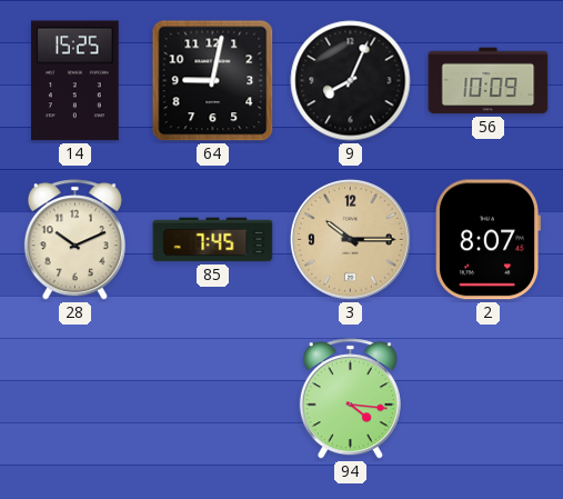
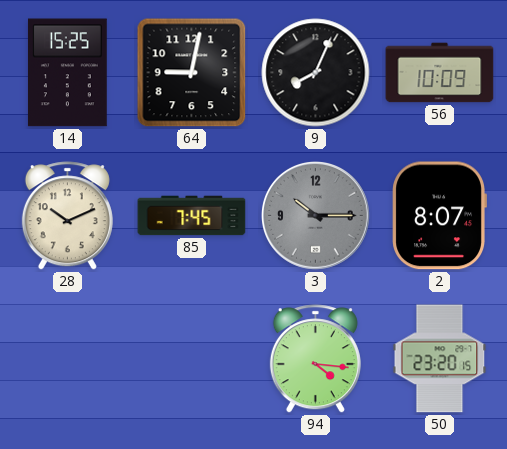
3 dial: champagne -> grey
50: none -> 23:20
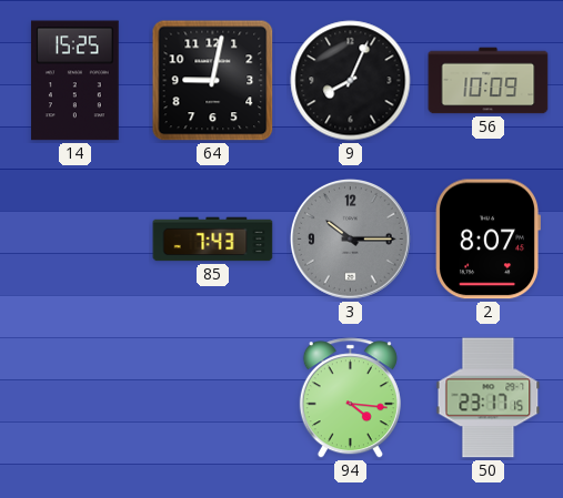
28: 10:11 -> none
85: 7:45 -> 7:43
50: 23:20 -> 23:17
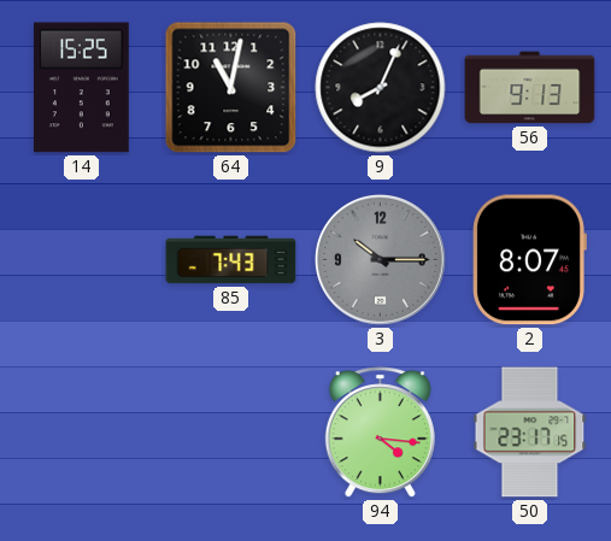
64: 9:02 -> 11:02
56: 10:09 -> 9:13
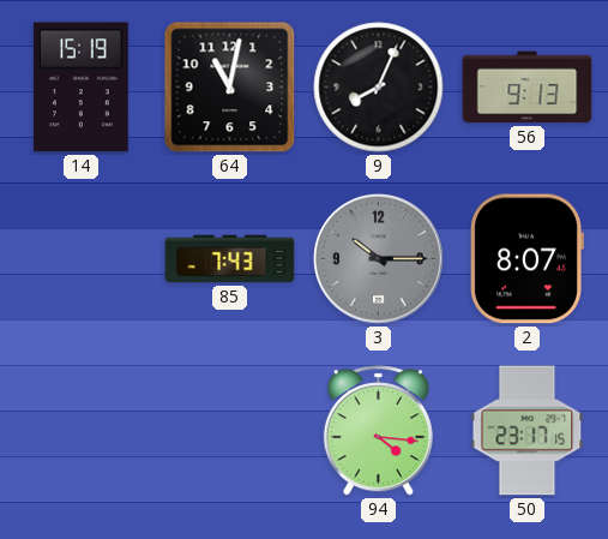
14: 15:25 -> 15:19
